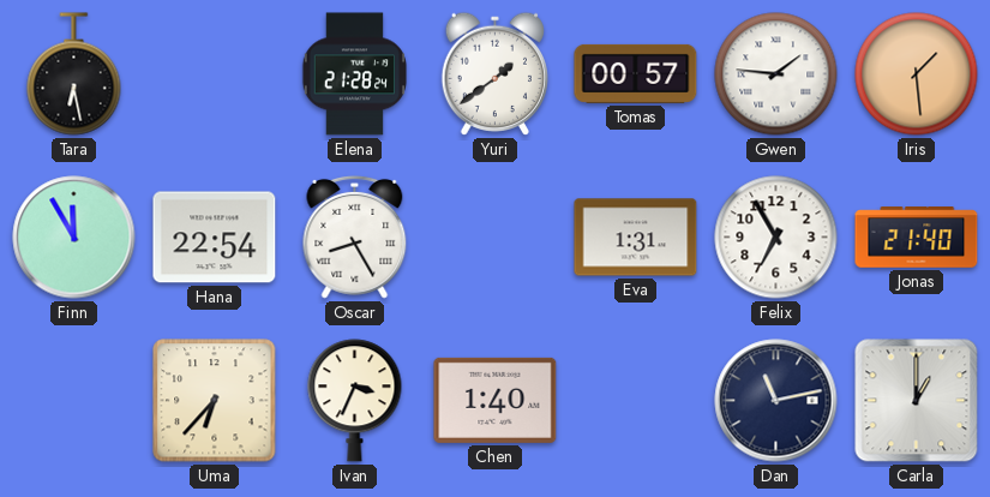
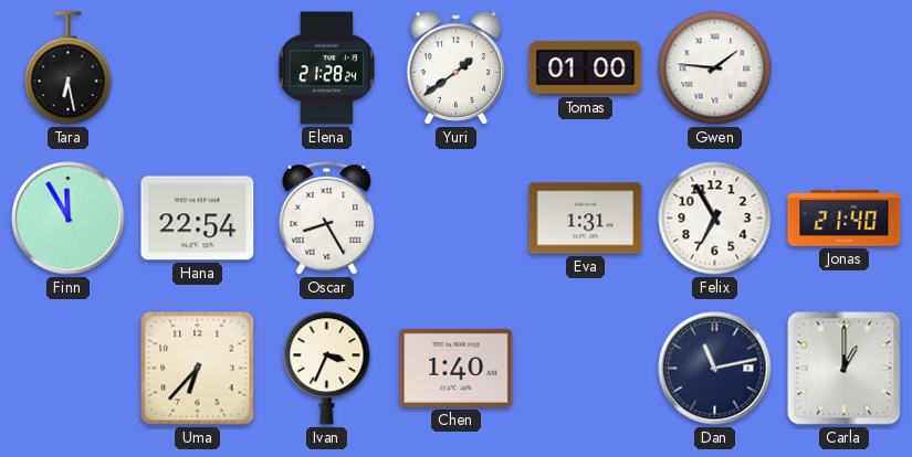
Tomas: 00:57 -> 01:00
Iris: 1:29 -> none
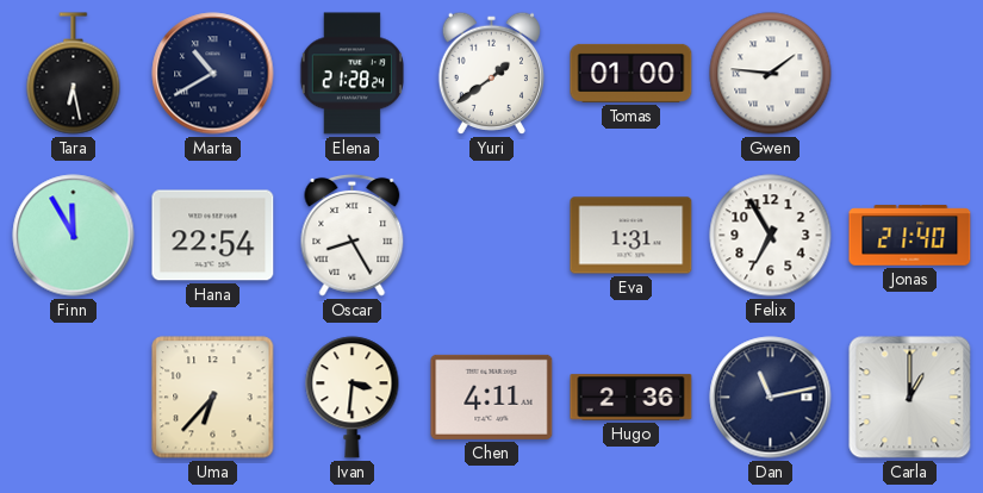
Marta: none -> 10:40
Ivan: 3:34 -> 3:31
Chen: 1:40 -> 4:11
Hugo: none -> 2:36
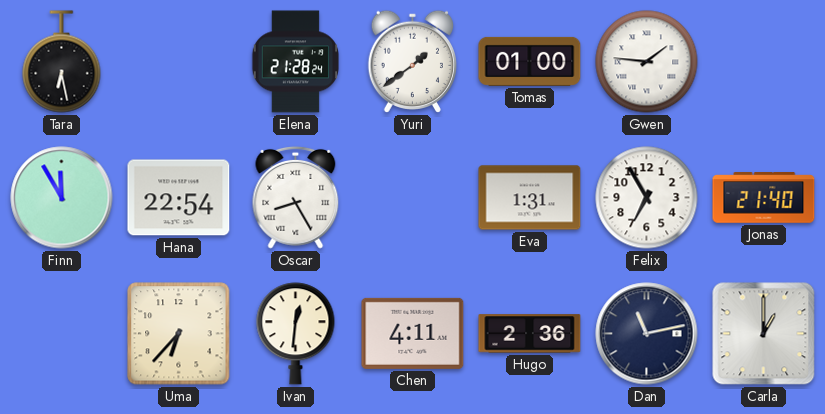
Marta: 10:40 -> none
Ivan: 3:31 -> 12:31
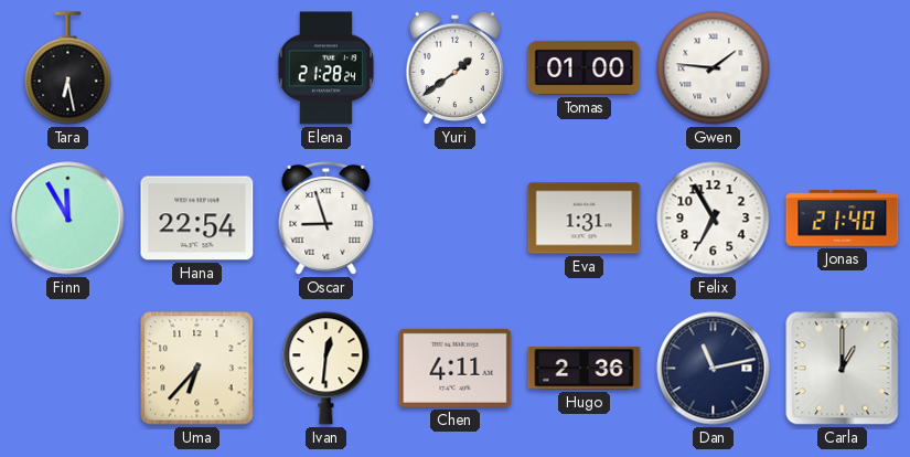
Oscar: 8:25 -> 8:57
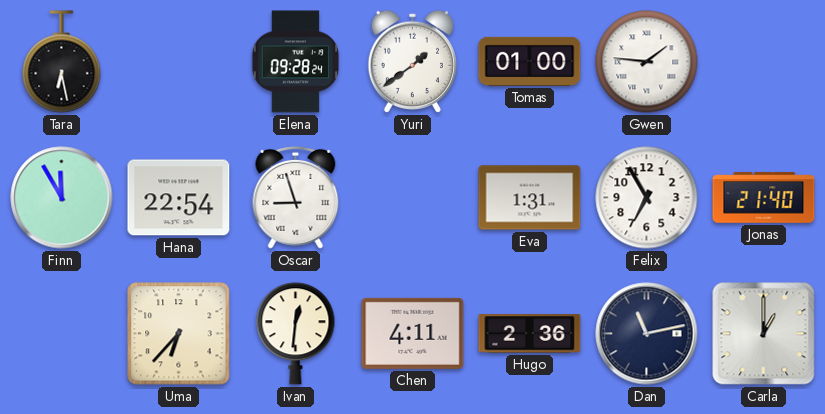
Elena: 21:28 -> 09:28
